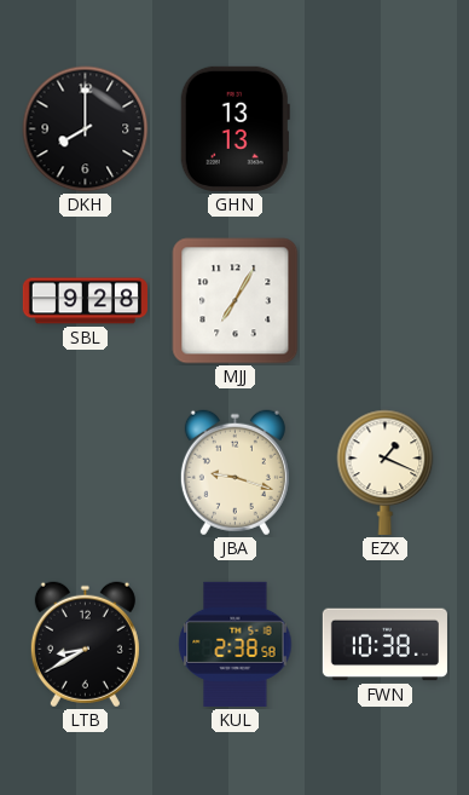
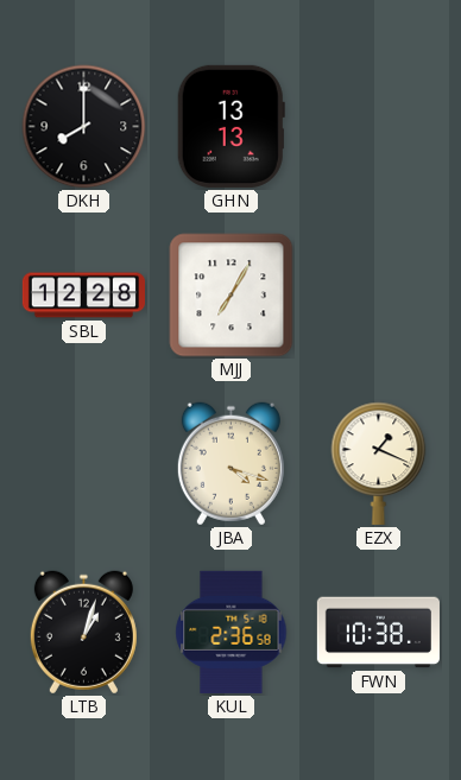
SBL: 9:28 -> 12:28
JBA: 9:18 -> 4:18
LTB: 8:40 -> 1:03
KUL: 2:38 -> 2:36
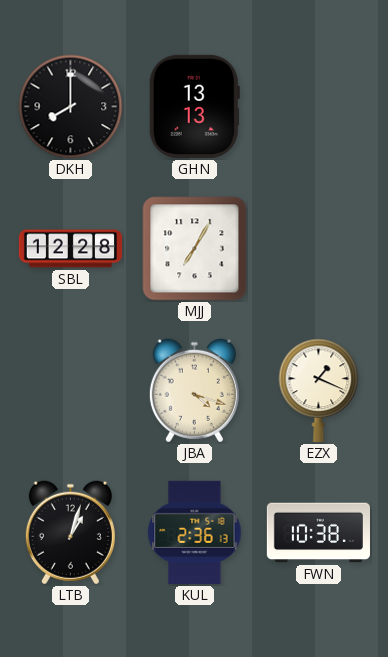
KUL: 2:36:58 -> 2:36:13
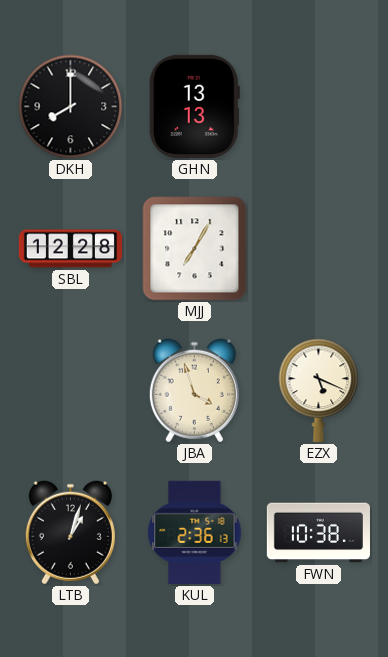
JBA: 4:18 -> 3:57
EZX: 1:19 -> 5:19
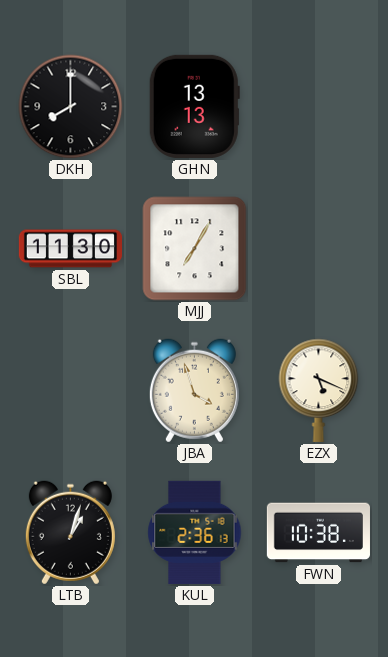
SBL: 12:28 -> 11:30
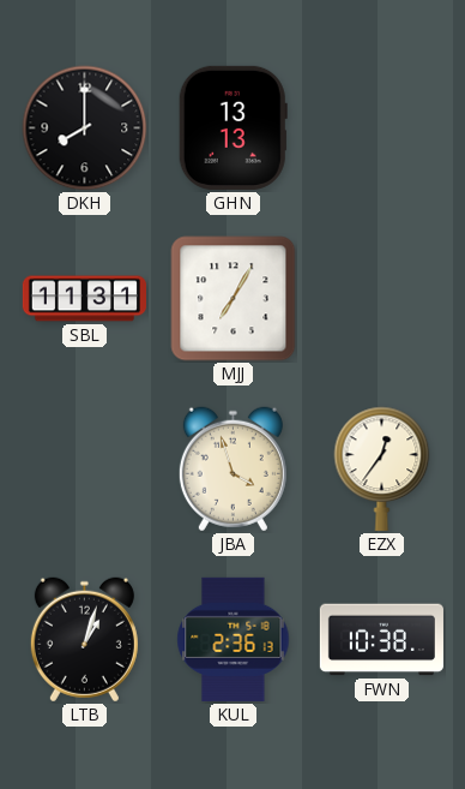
SBL: 11:30 -> 11:31
EZX: 5:19 -> 12:36
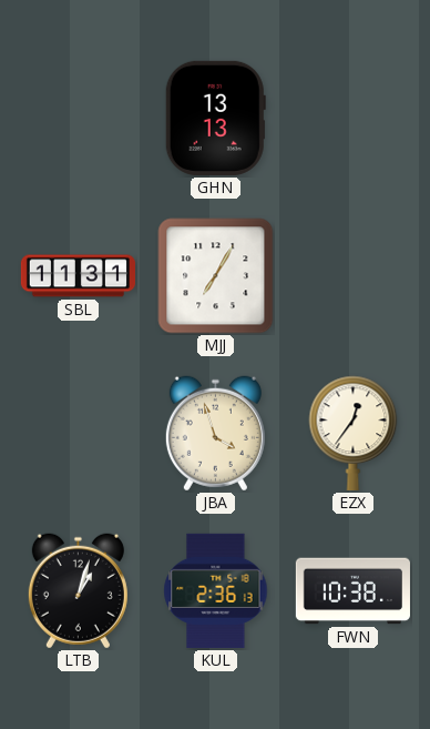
DKH: 8:00 -> none
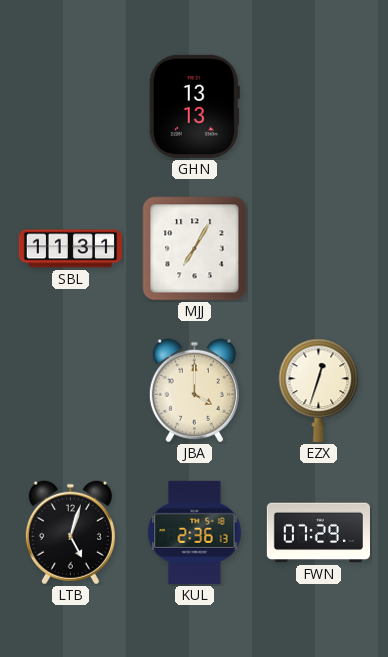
JBA: 3:57 -> 4:00
EZX: 12:36 -> 12:33
LTB: 1:03 -> 5:03
FWN: 10:38 -> 07:29
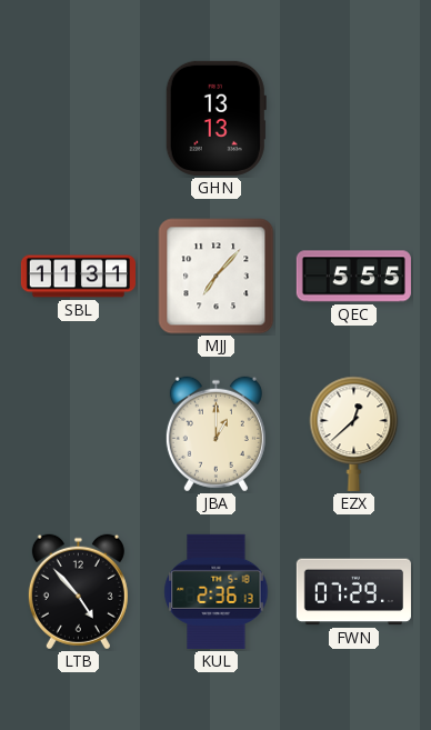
MJJ: 7:05 -> 7:07
QEC: none -> 5:55
JBA: 4:00 -> 1:00
EZX: 12:33 -> 12:38
LTB: 5:03 -> 4:53
